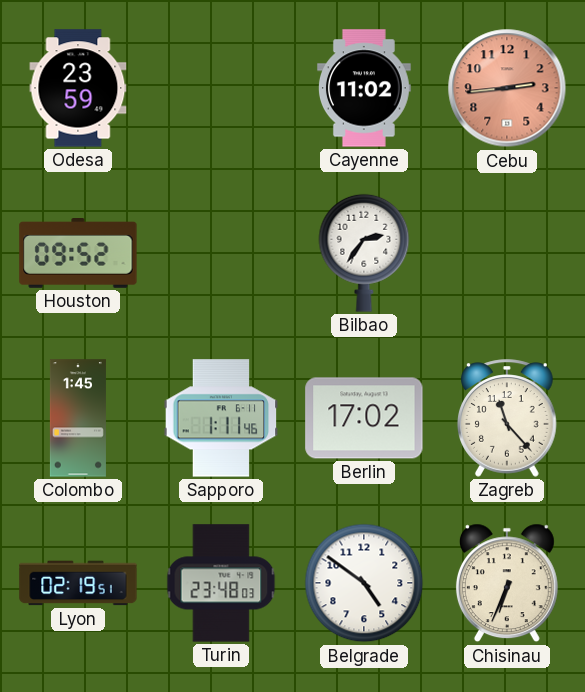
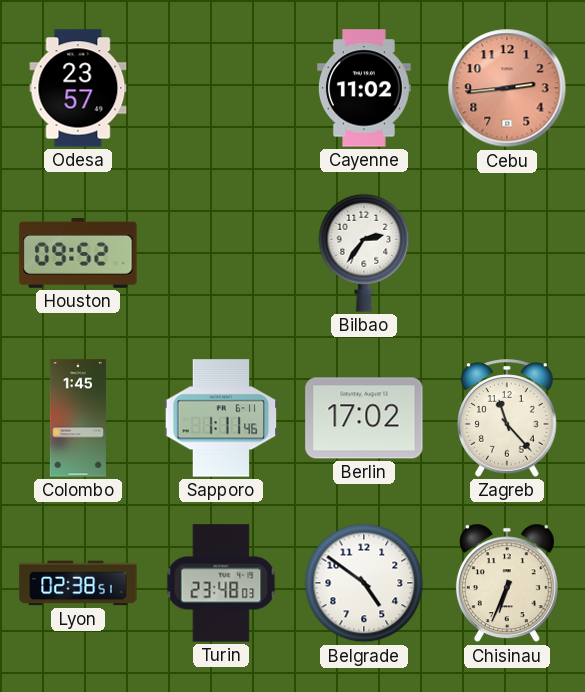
Odesa: 23:59 -> 23:57
Lyon: 02:19 -> 02:38
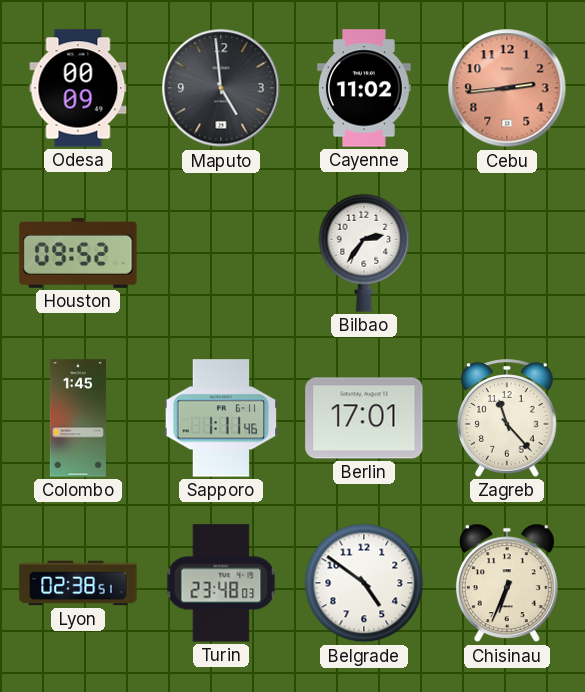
Odesa: 23:57 -> 00:09
Maputo: none -> 4:59
Berlin: 17:02 -> 17:01
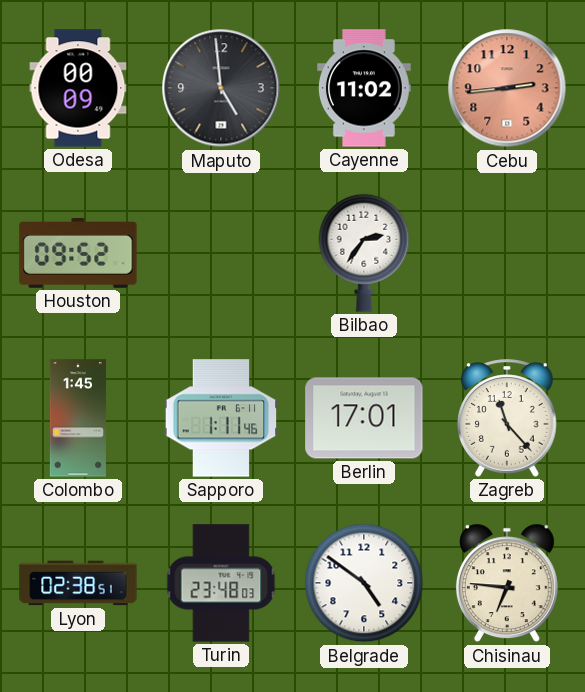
Chisinau: 6:34 -> 6:46
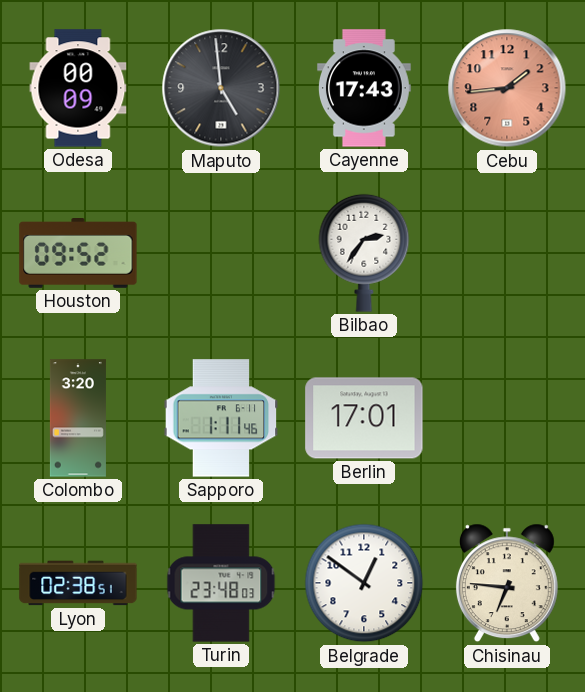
Cayenne: 11:02 -> 17:43
Cebu: 2:44 -> 1:44
Colombo: 1:45 -> 3:20
Zagreb: 11:23 -> none
Belgrade: 4:51 -> 12:51
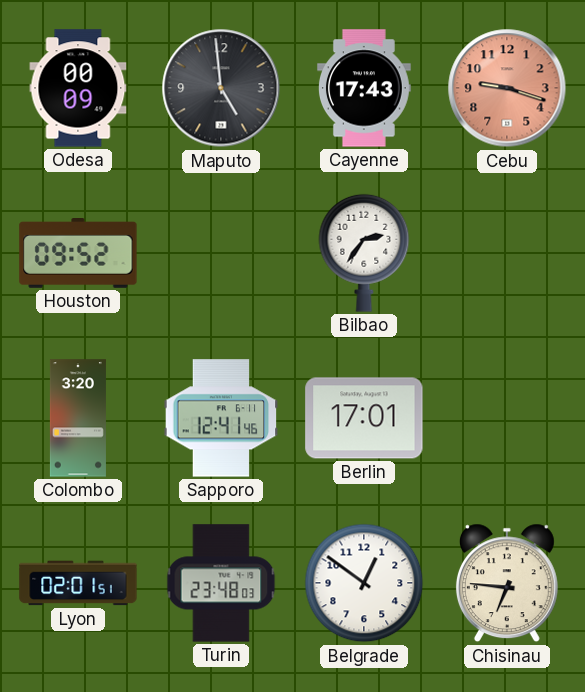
Cebu: 1:44 -> 9:18
Sapporo: 1:11 -> 12:41
Lyon: 02:38 -> 02:01
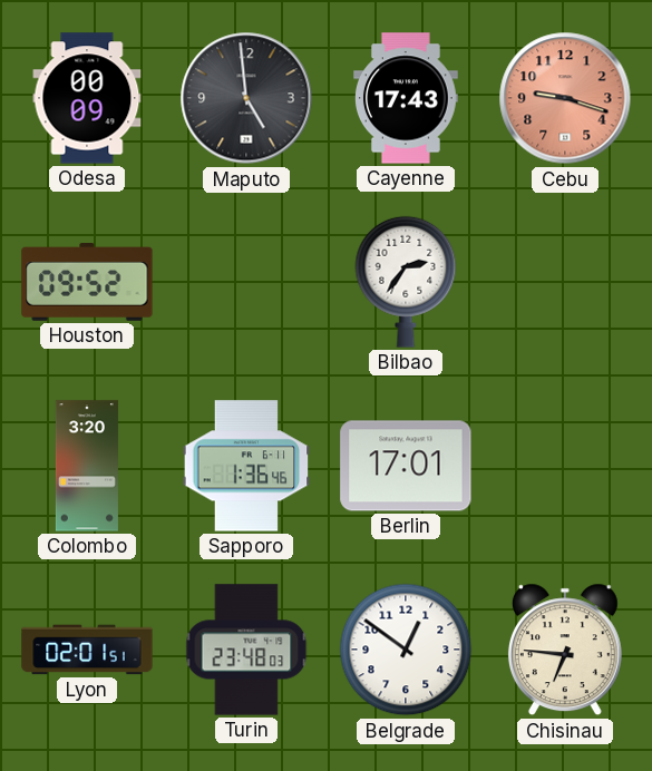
Sapporo: 12:41 -> 1:36
